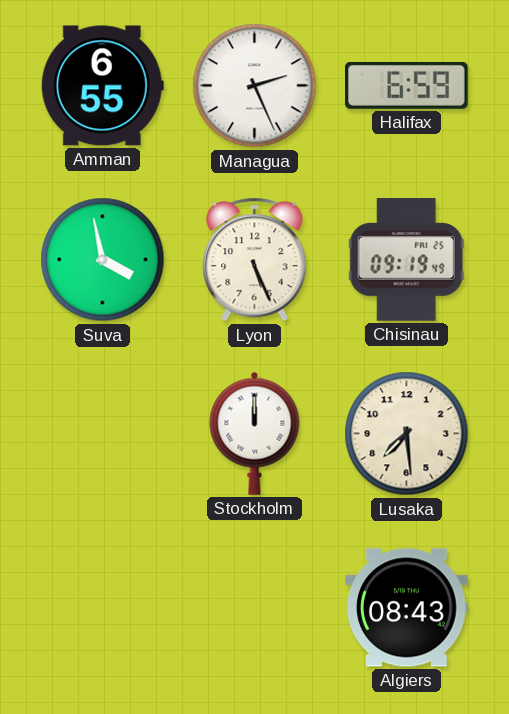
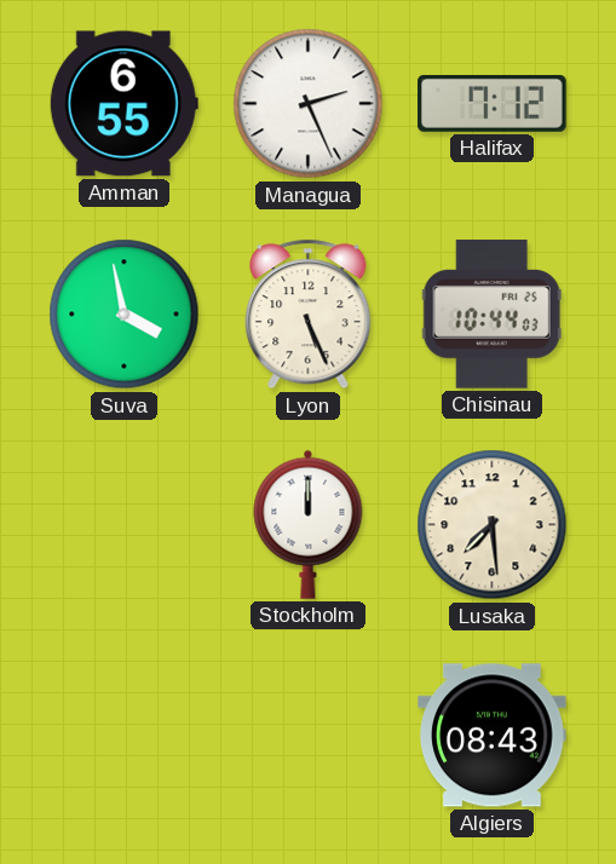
Halifax: 6:59 -> 7:12
Chisinau: 09:19 -> 10:44
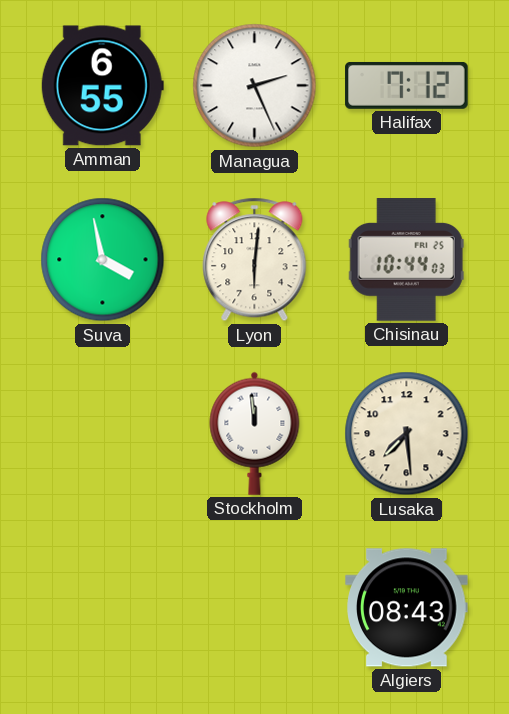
Lyon: 5:26 -> 6:01
Stockholm: 12:00 -> 11:59
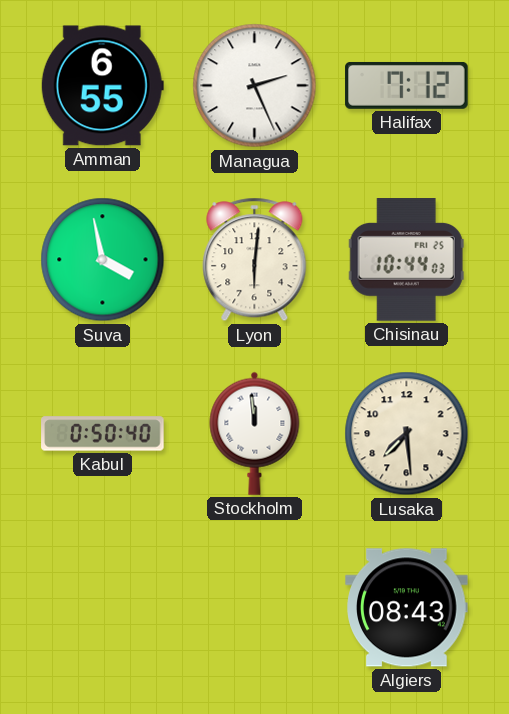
Kabul: none -> 0:50
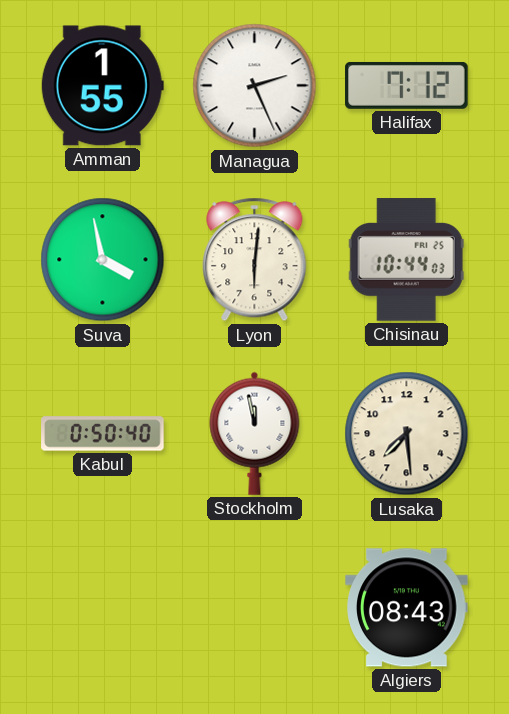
Amman: 6:55 -> 1:55
Stockholm: 11:59 -> 11:58
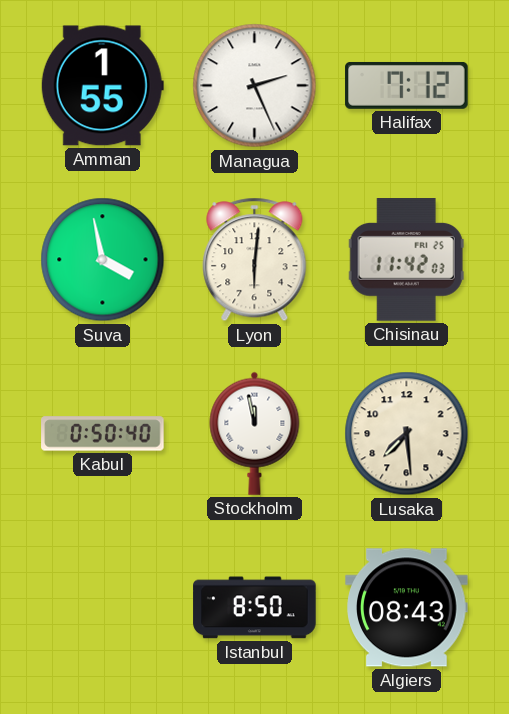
Chisinau: 10:44 -> 11:42
Istanbul: none -> 8:50
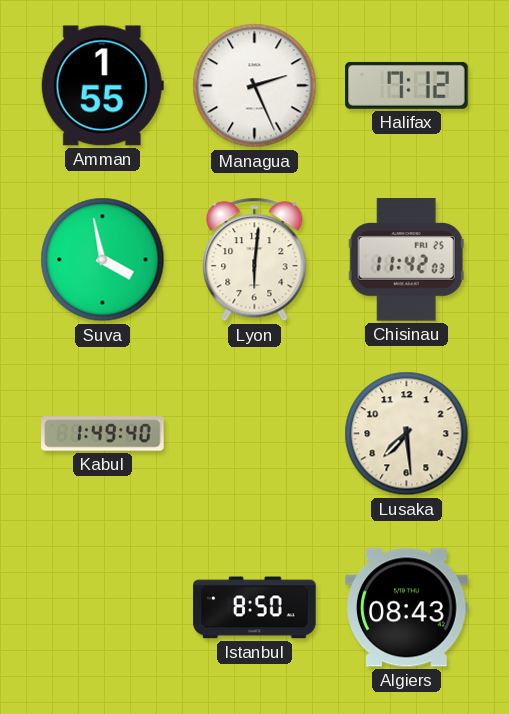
Kabul: 0:50 -> 1:49
Stockholm: 11:58 -> none
